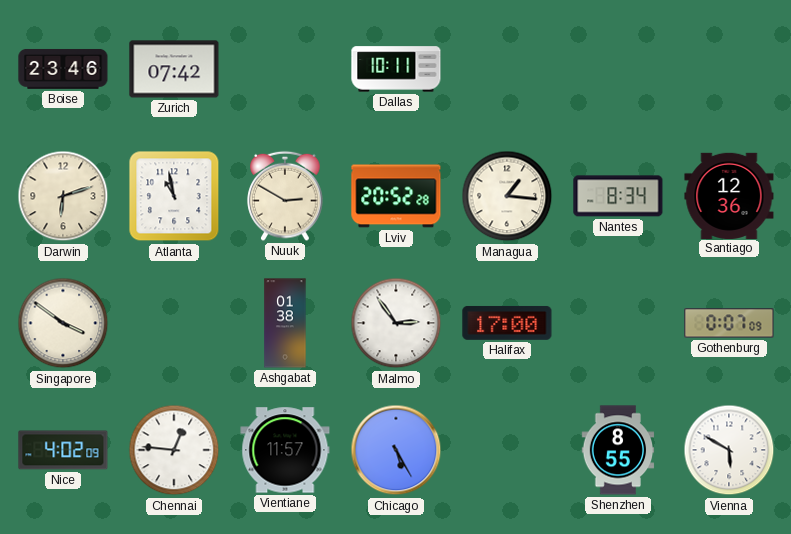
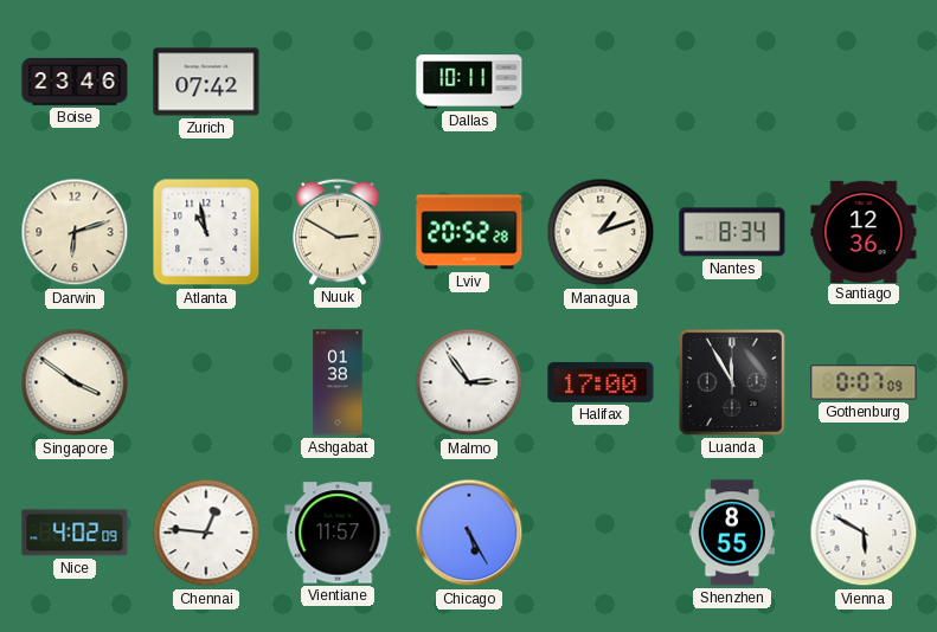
Managua: 1:16 -> 1:12
Luanda: none -> 11:55
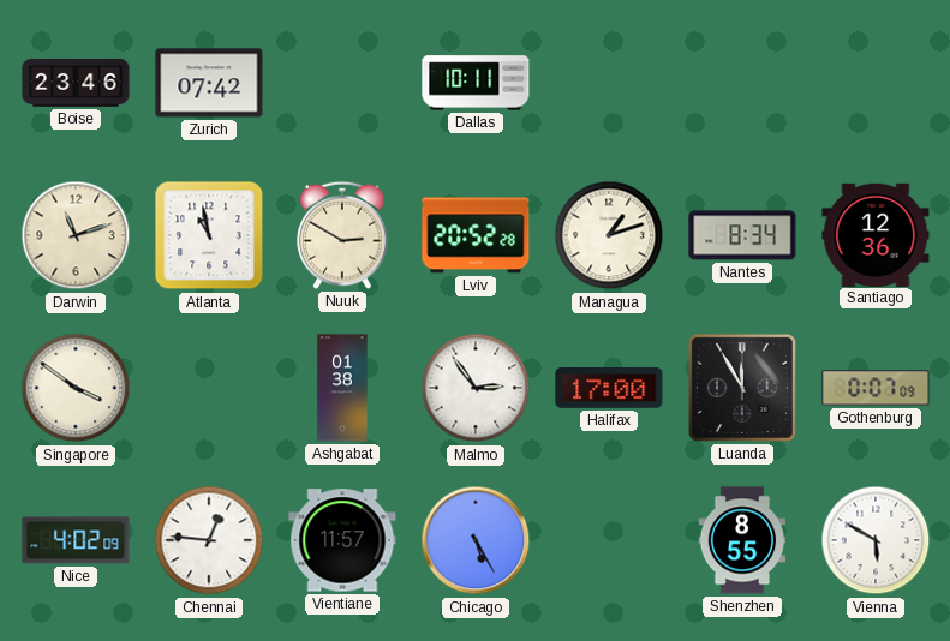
Darwin: 6:12 -> 11:12
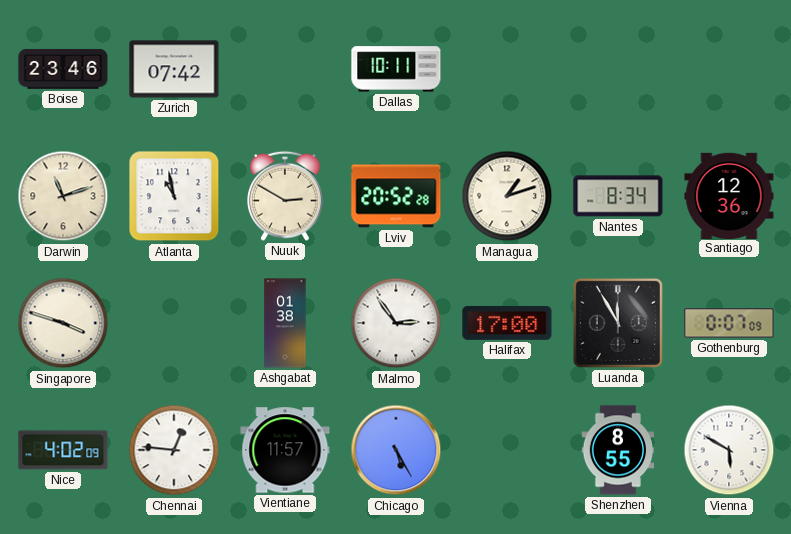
Singapore: 3:51 -> 3:48
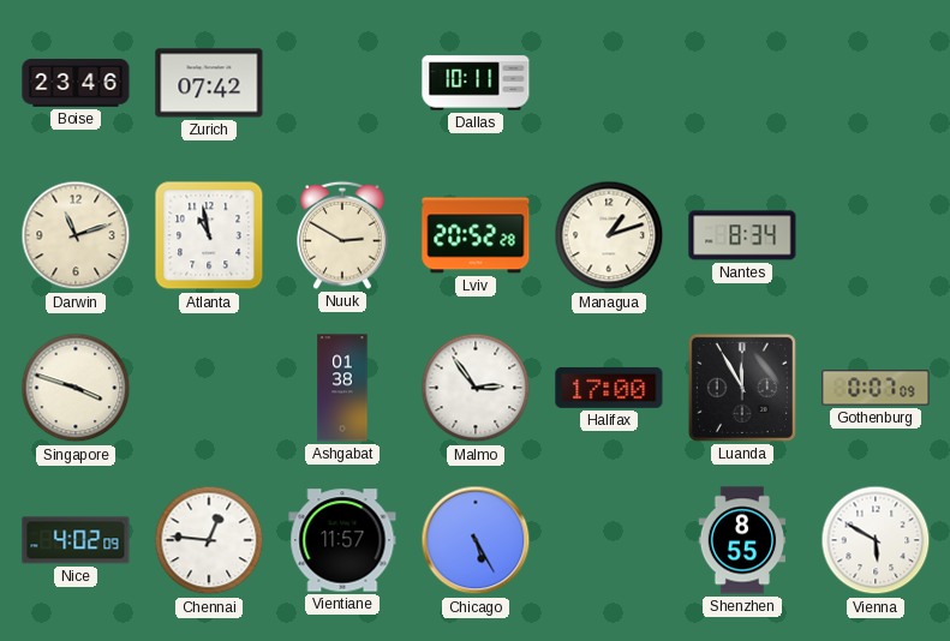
Santiago: 12:36 -> none
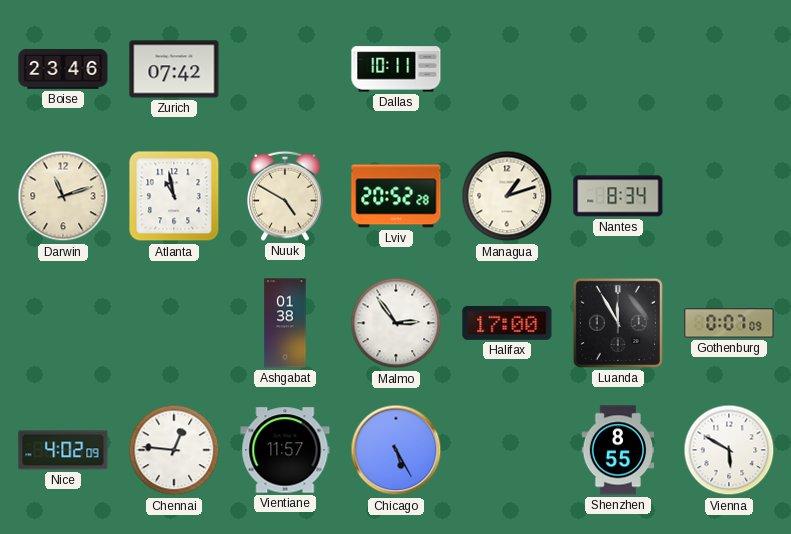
Nuuk: 2:50 -> 4:50
Singapore: 3:48 -> none
